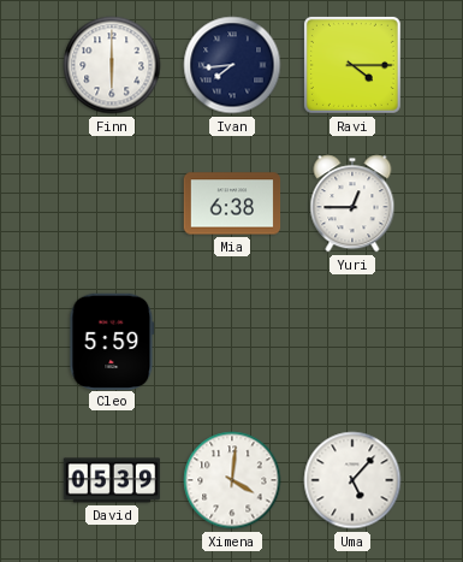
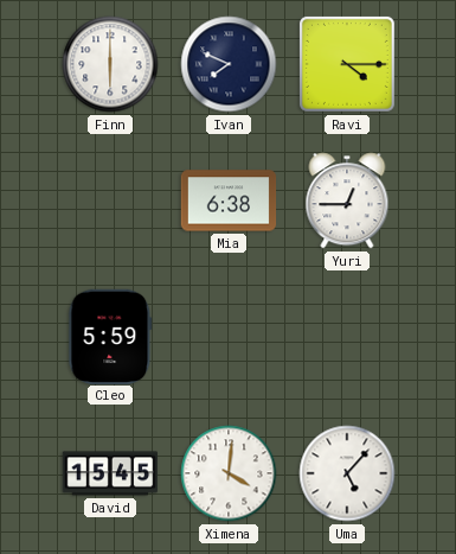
Ivan: 7:44 -> 7:49
David: 05:39 -> 15:45
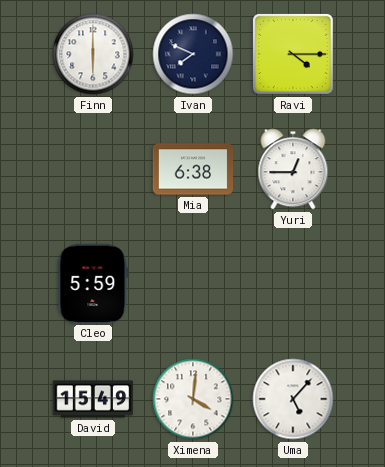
David: 15:45 -> 15:49
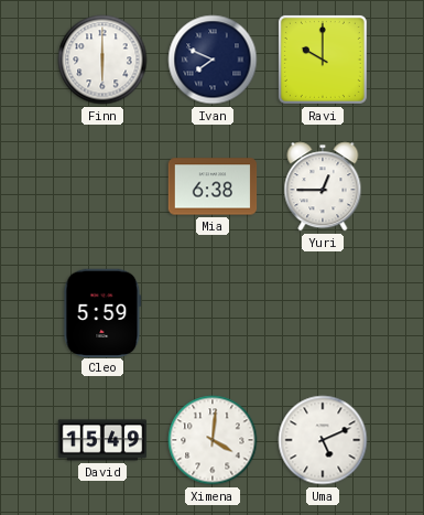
Ravi: 4:15 -> 10:00
Uma: 5:07 -> 5:11
